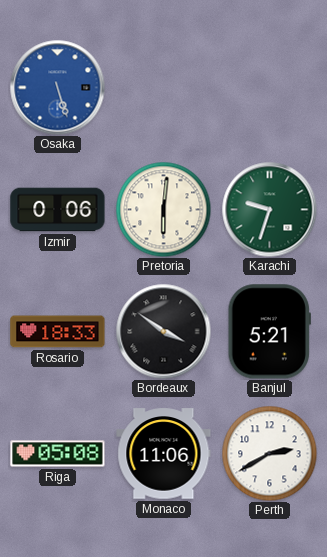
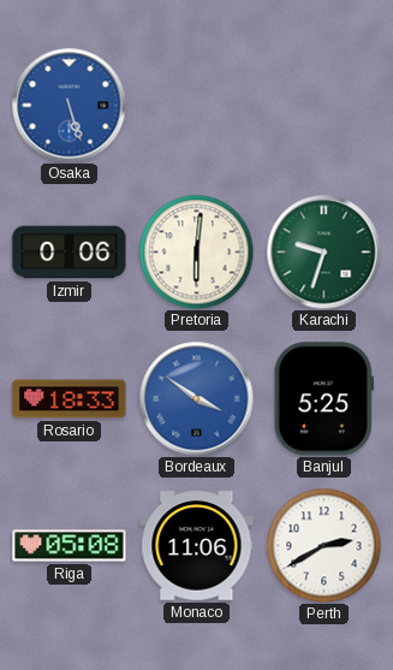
Bordeaux dial: black -> blue
Banjul: 5:21 -> 5:25
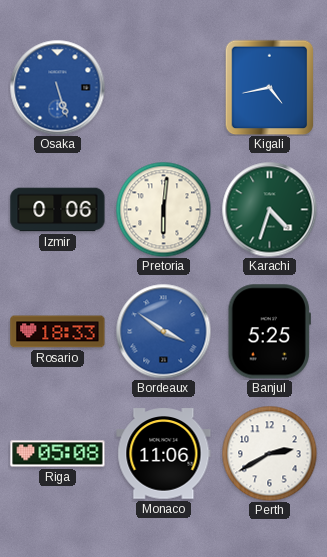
Kigali: none -> 4:43
Karachi: 9:33 -> 4:33
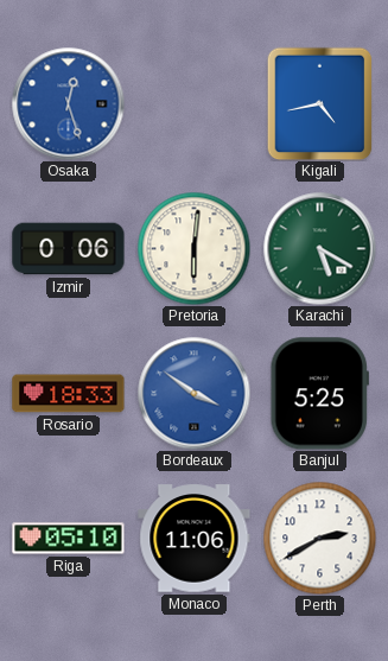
Osaka: 5:27 -> 12:27
Karachi: 4:33 -> 5:20
Riga: 05:08 -> 05:10
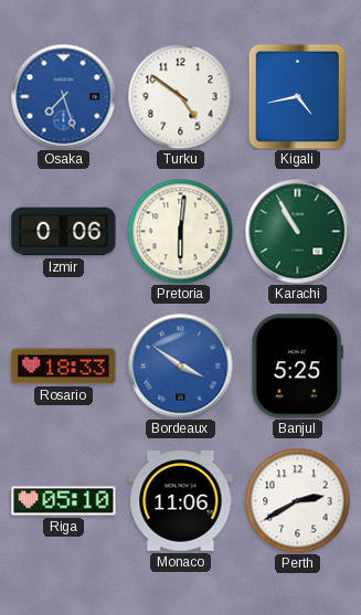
Osaka: 12:27 -> 7:27
Turku: none -> 4:51
Karachi: 5:20 -> 10:55
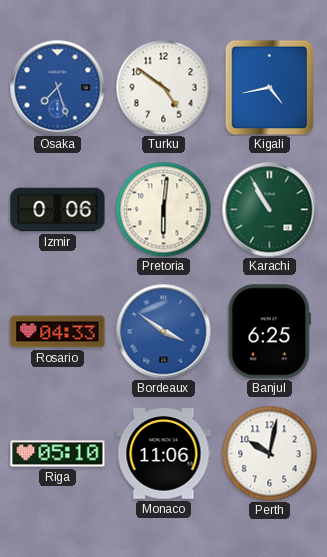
Rosario: 18:33 -> 04:33
Banjul: 5:25 -> 6:25
Perth: 2:40 -> 10:02
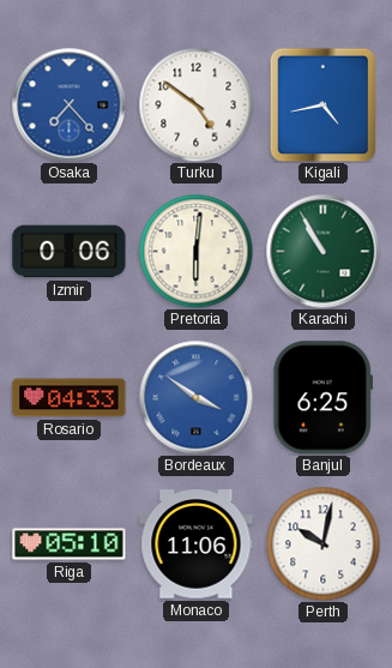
Osaka: 7:27 -> 7:23
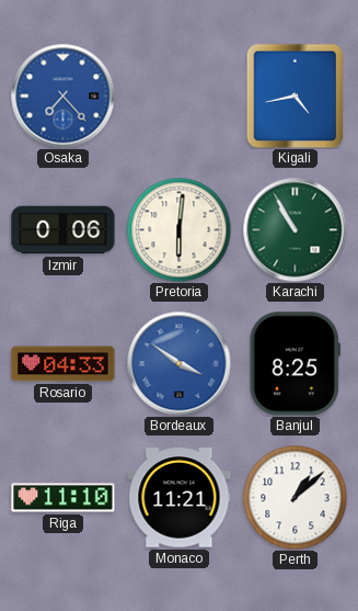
Turku: 4:51 -> none
Banjul: 6:25 -> 8:25
Riga: 05:10 -> 11:10
Monaco: 11:06 -> 11:21
Perth: 10:02 -> 1:08
